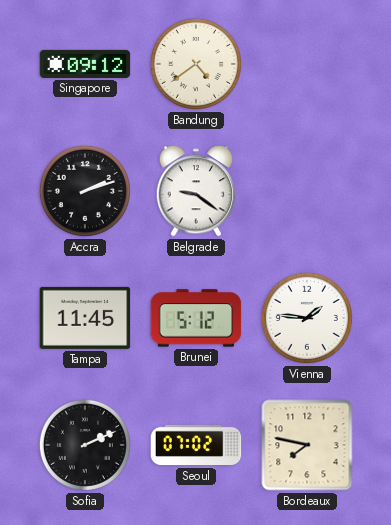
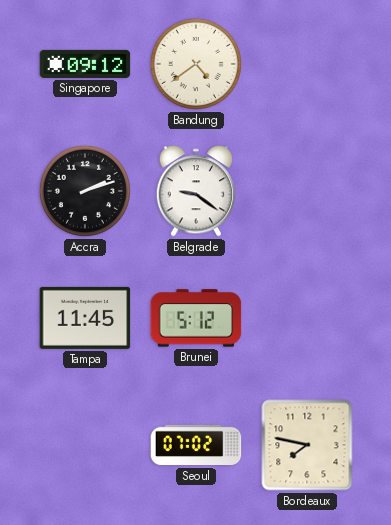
Vienna: 1:46 -> none
Sofia: 2:11 -> none
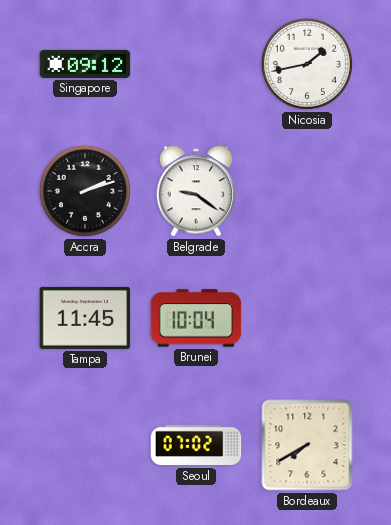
Bandung: 4:39 -> none
Nicosia: none -> 1:43
Brunei: 5:12 -> 10:04
Bordeaux: 7:47 -> 7:40
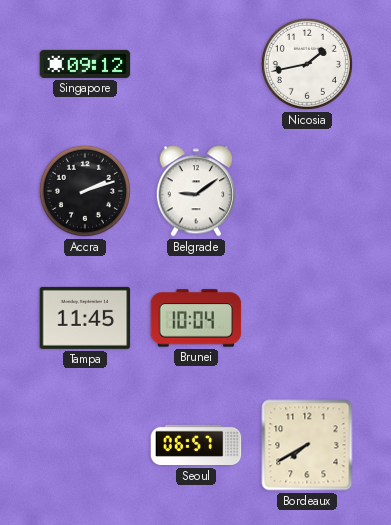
Belgrade: 9:21 -> 9:09
Seoul: 07:02 -> 06:57
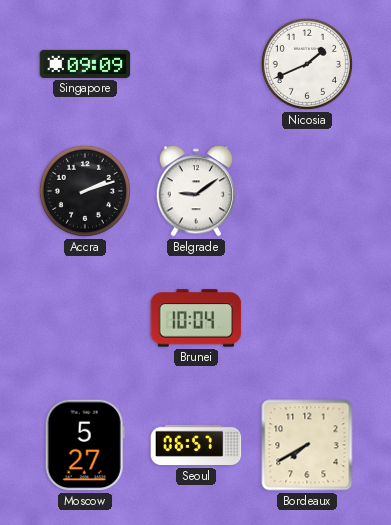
Singapore: 09:12 -> 09:09
Nicosia: 1:43 -> 1:41
Tampa: 11:45 -> none
Moscow: none -> 5:27
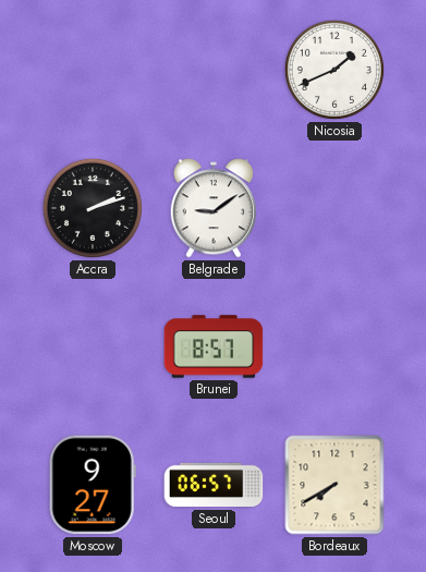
Singapore: 09:09 -> none
Brunei: 10:04 -> 8:57
Moscow: 5:27 -> 9:27
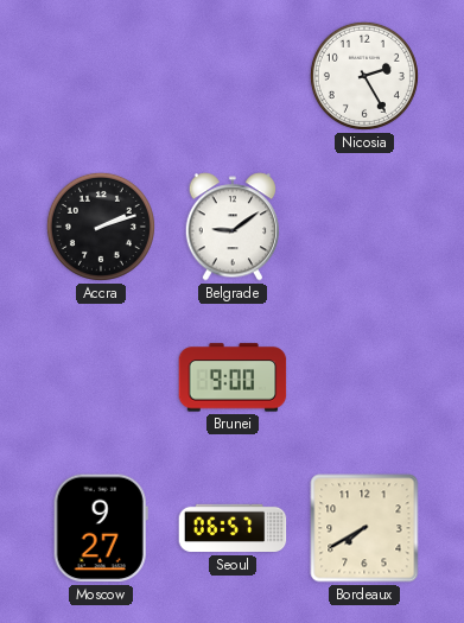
Nicosia: 1:41 -> 2:25
Brunei: 8:57 -> 9:00
